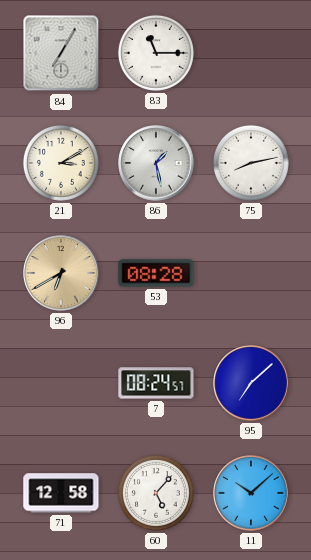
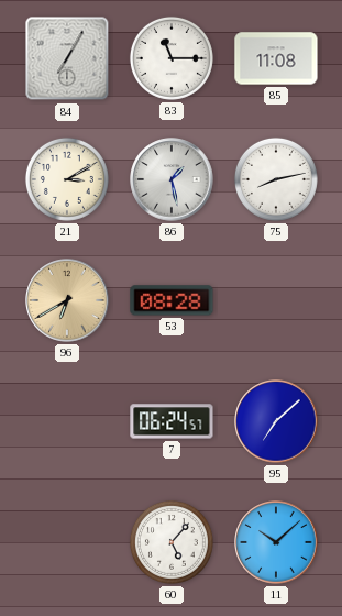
85: none -> 11:08
7: 08:24 -> 06:24
71: 12:58 -> none
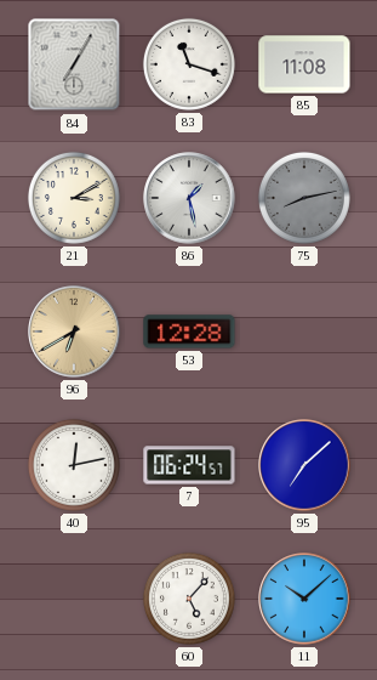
83: 11:15 -> 11:18
75 dial: white -> grey
53: 08:28 -> 12:28
40: none -> 12:13
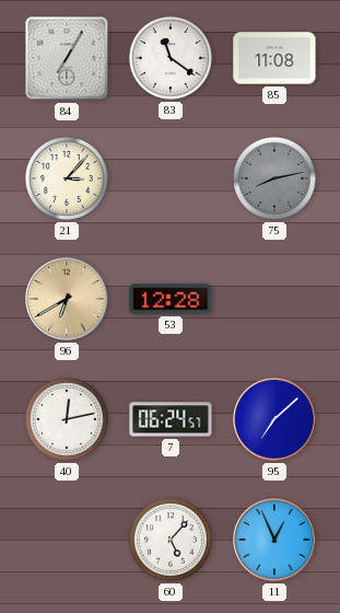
83: 11:18 -> 11:21
21: 3:10 -> 3:07
86: 1:28 -> none
11: 10:08 -> 12:56
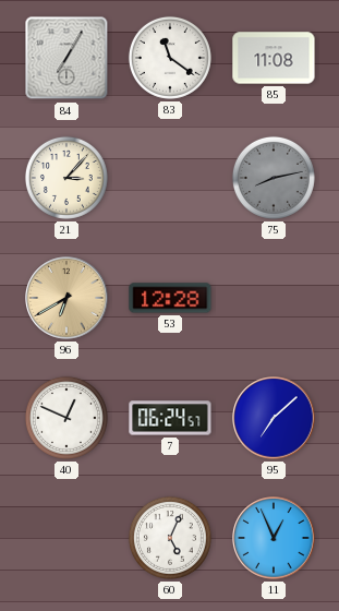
40: 12:13 -> 12:49
60: 5:07 -> 5:04
